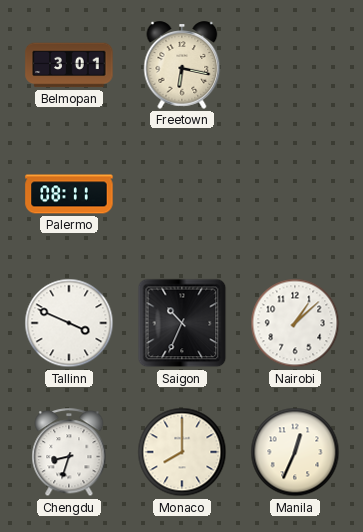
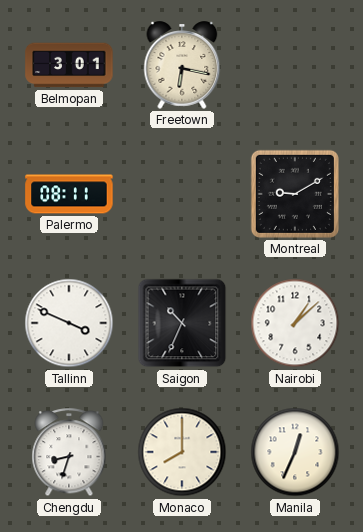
Montreal: none -> 9:10
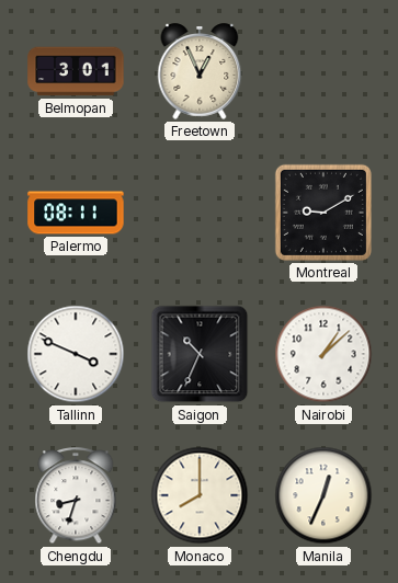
Freetown: 6:17 -> 12:56
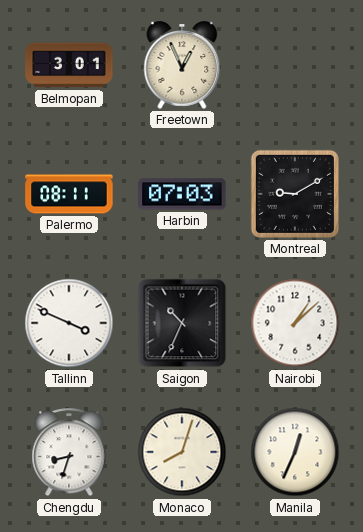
Harbin: none -> 07:03
Monaco: 8:00 -> 8:03
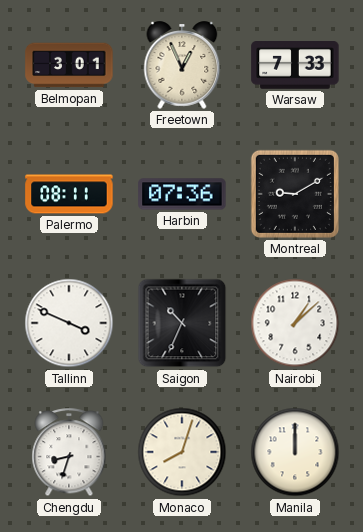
Warsaw: none -> 7:33
Harbin: 07:03 -> 07:36
Manila: 12:34 -> 12:00
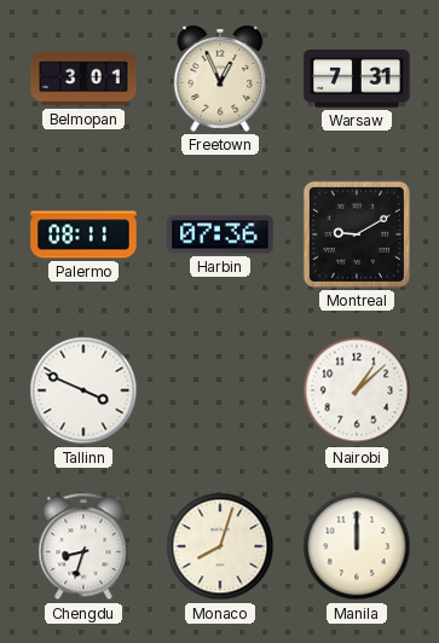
Warsaw: 7:33 -> 7:31
Saigon: 10:34 -> none
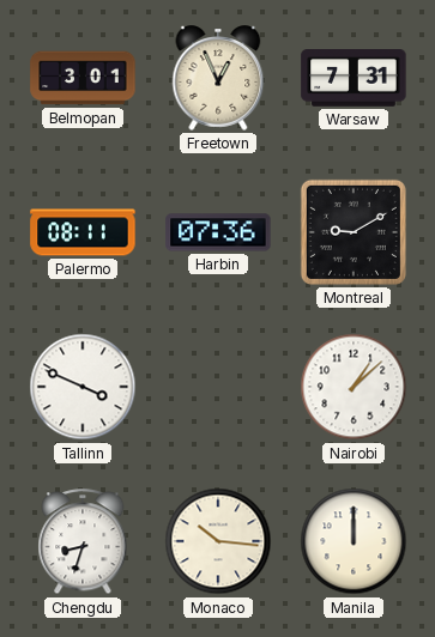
Monaco: 8:03 -> 10:16
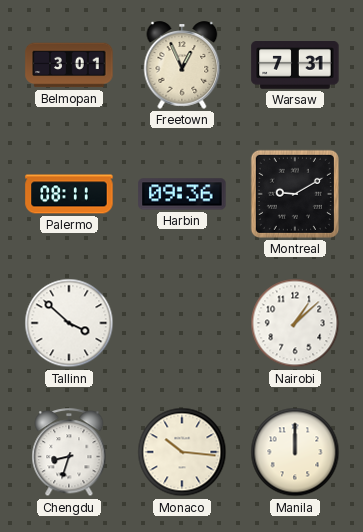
Harbin: 07:36 -> 09:36
Tallinn: 3:49 -> 3:52
